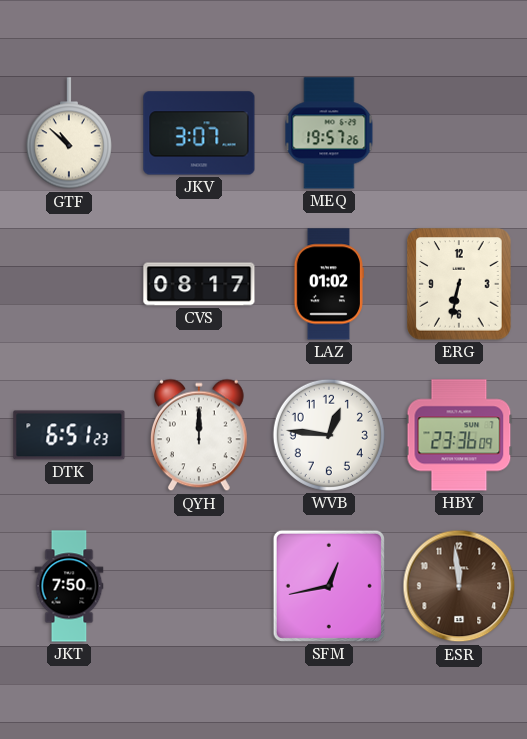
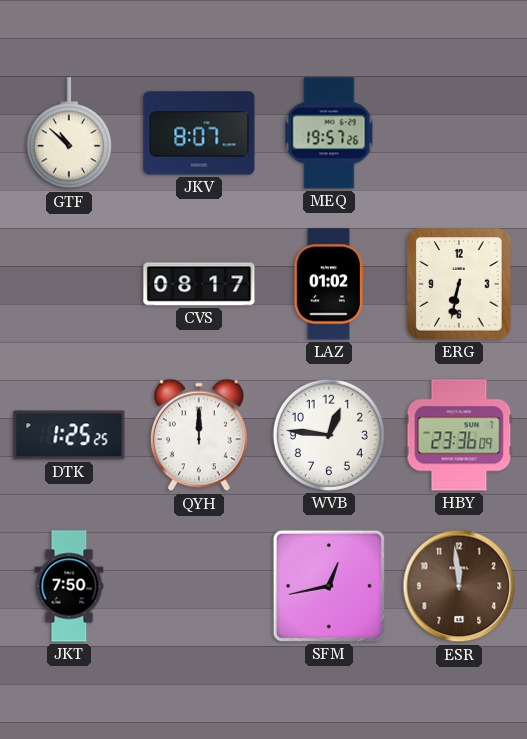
JKV: 3:07 -> 8:07
DTK: 6:51 -> 1:25
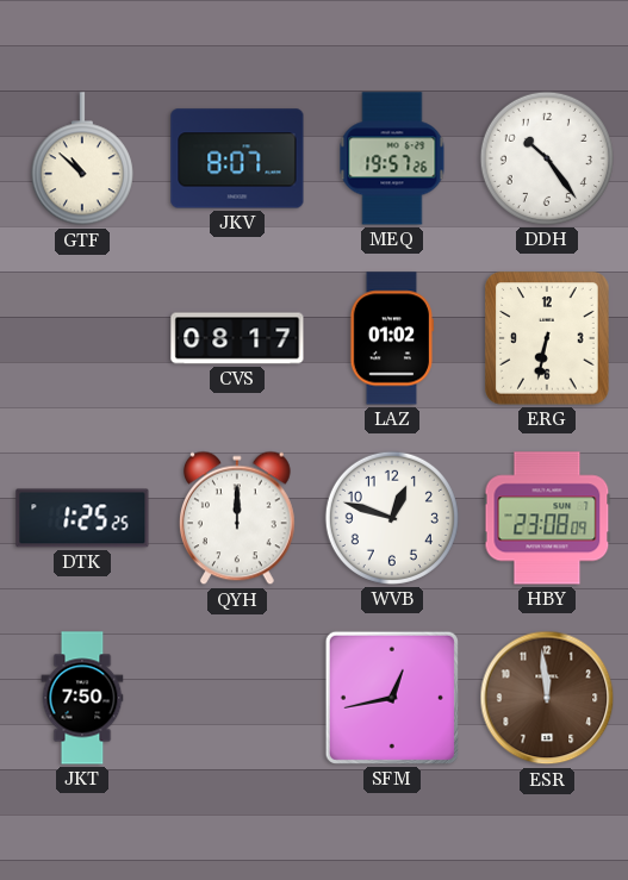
DDH: none -> 10:24
WVB: 12:46 -> 12:48
HBY: 23:36 -> 23:08
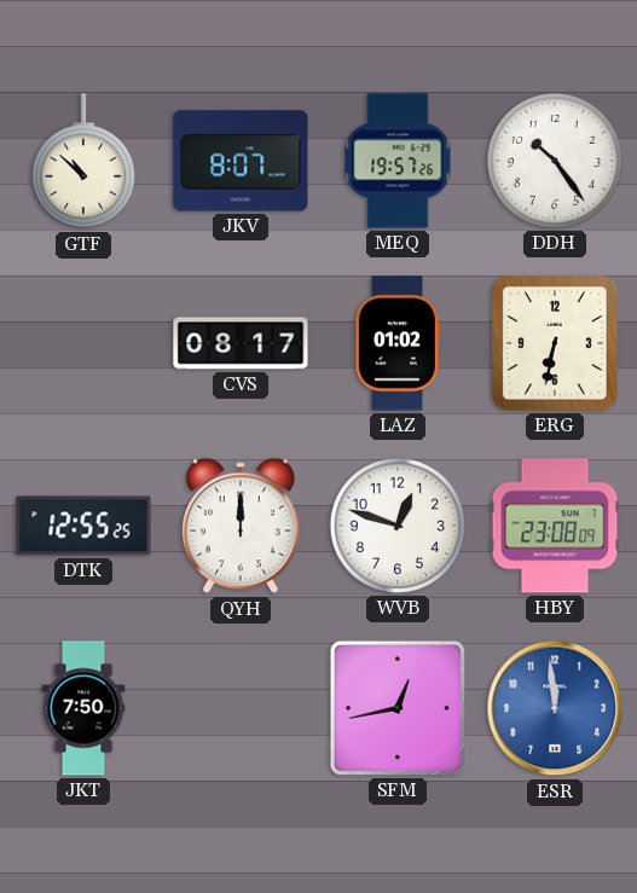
DTK: 1:25 -> 12:55
ESR dial: brown -> blue
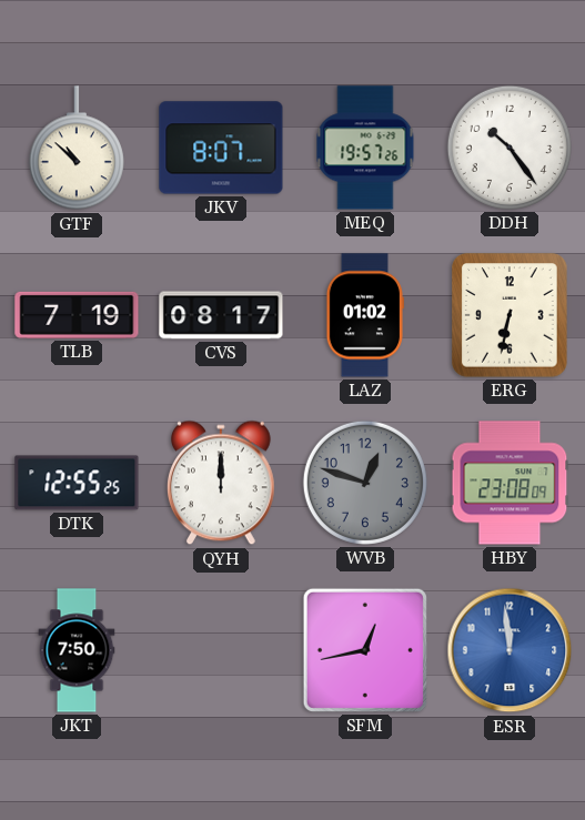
TLB: none -> 7:19
WVB dial: white -> grey
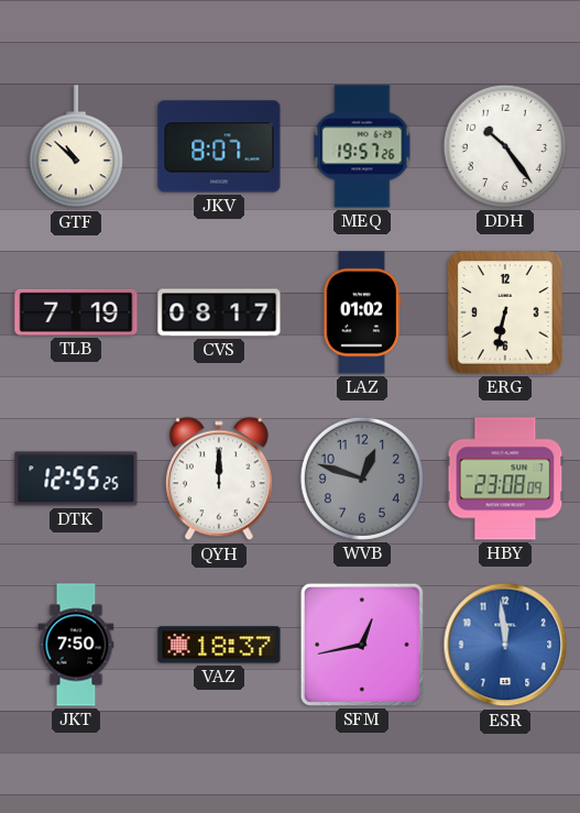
VAZ: none -> 18:37
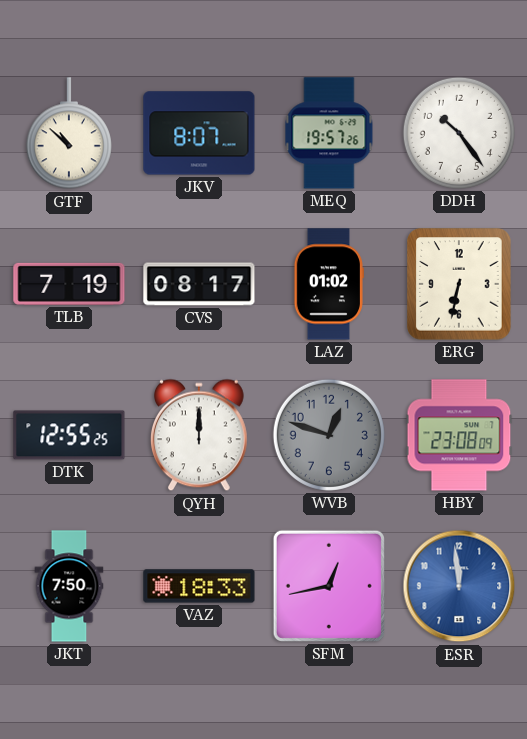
VAZ: 18:37 -> 18:33
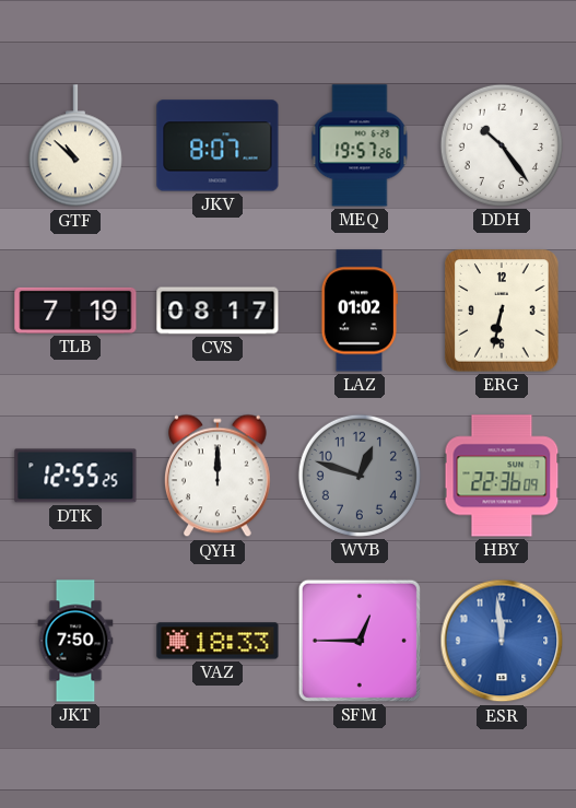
HBY: 23:08 -> 22:36
SFM: 12:43 -> 12:45
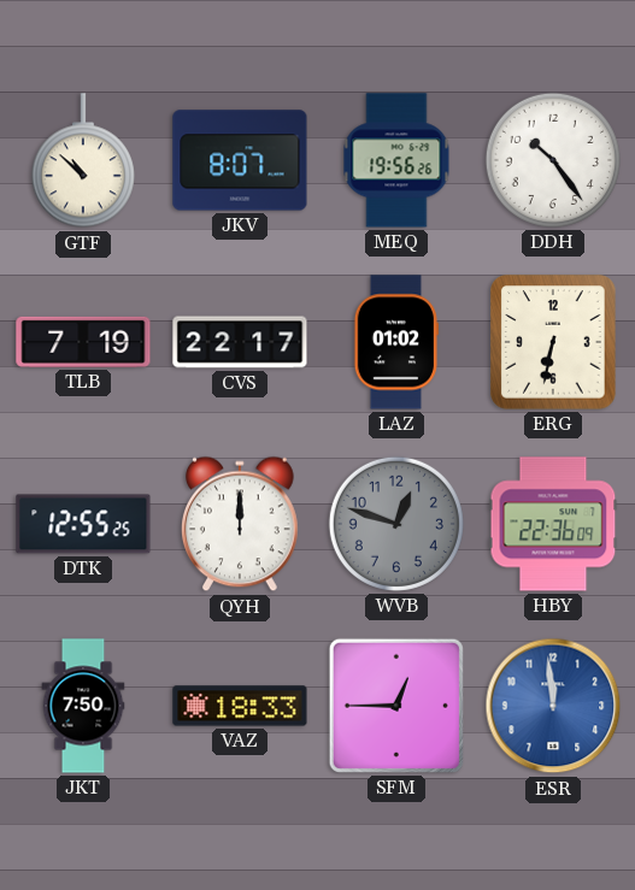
MEQ: 19:57 -> 19:56
CVS: 08:17 -> 22:17
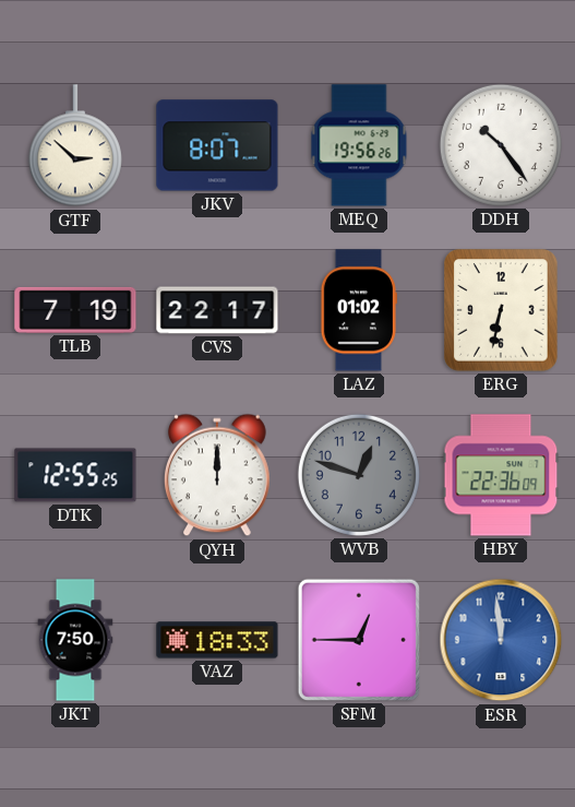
GTF: 10:52 -> 2:52
